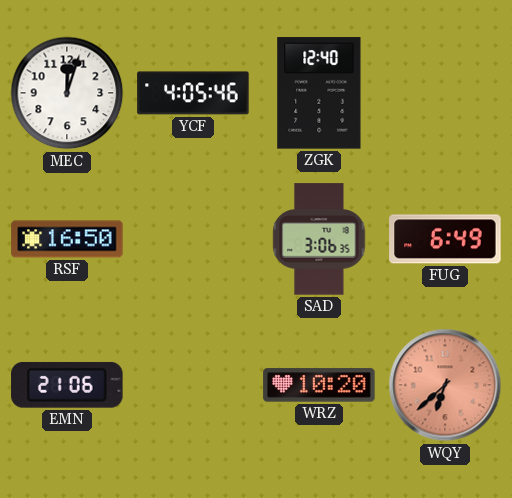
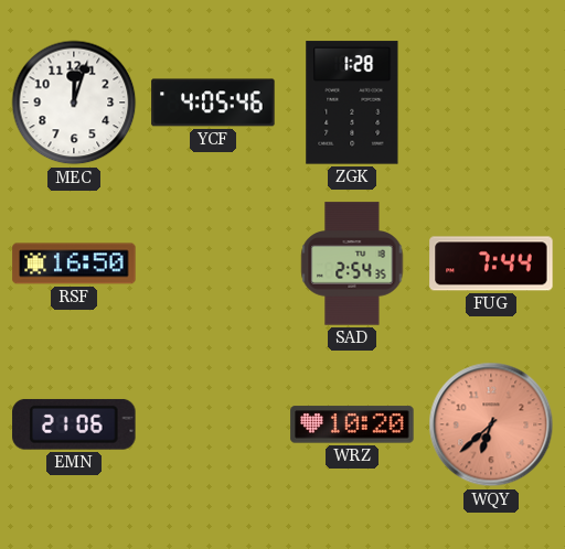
ZGK: 12:40 -> 1:28
SAD: 3:06 -> 2:54
FUG: 6:49 -> 7:44
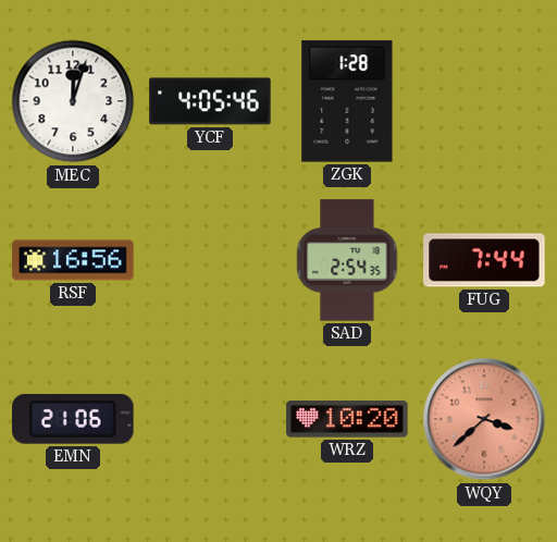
RSF: 16:50 -> 16:56
WQY: 6:38 -> 3:38
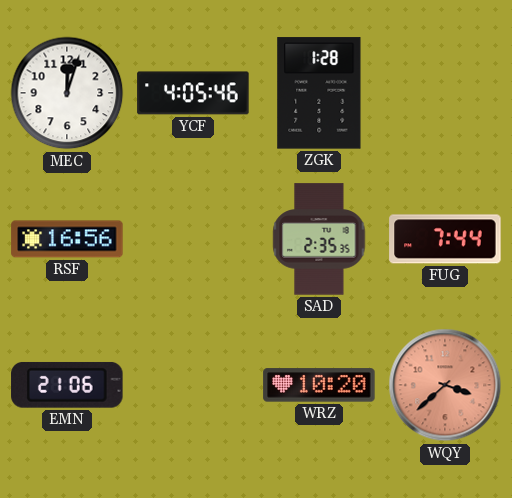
SAD: 2:54 -> 2:35
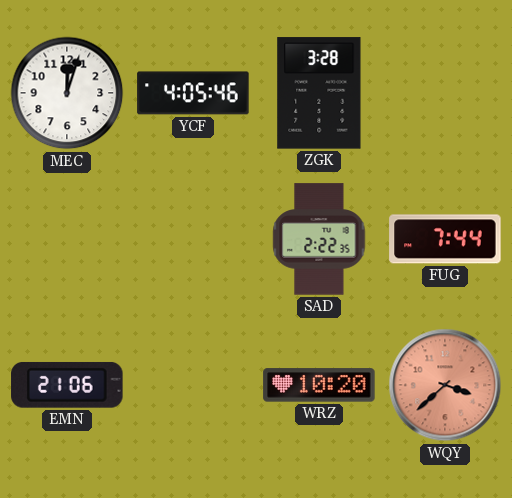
ZGK: 1:28 -> 3:28
RSF: 16:56 -> none
SAD: 2:35 -> 2:22
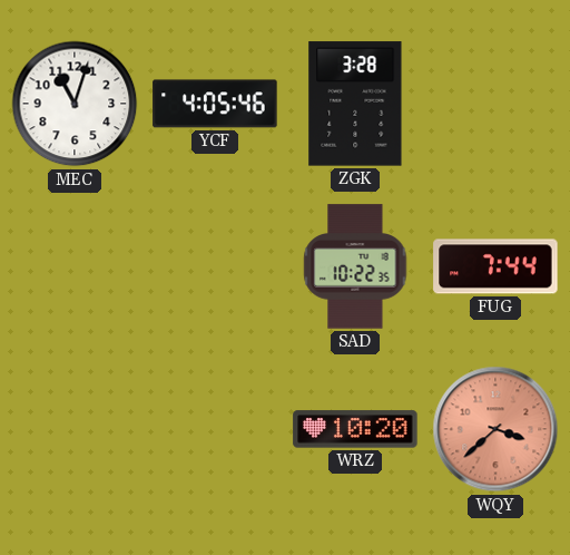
MEC: 12:03 -> 11:03
SAD: 2:22 -> 10:22
EMN: 21:06 -> none
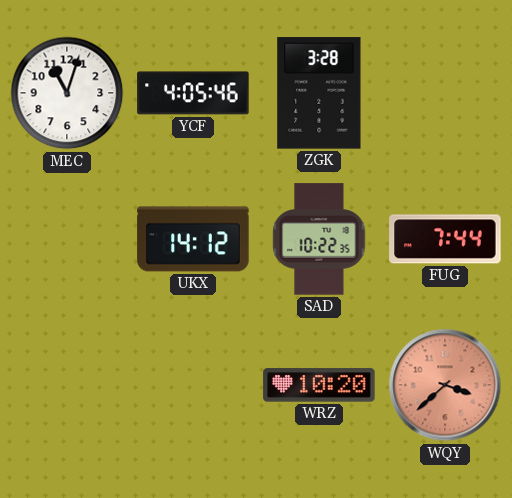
UKX: none -> 14:12
